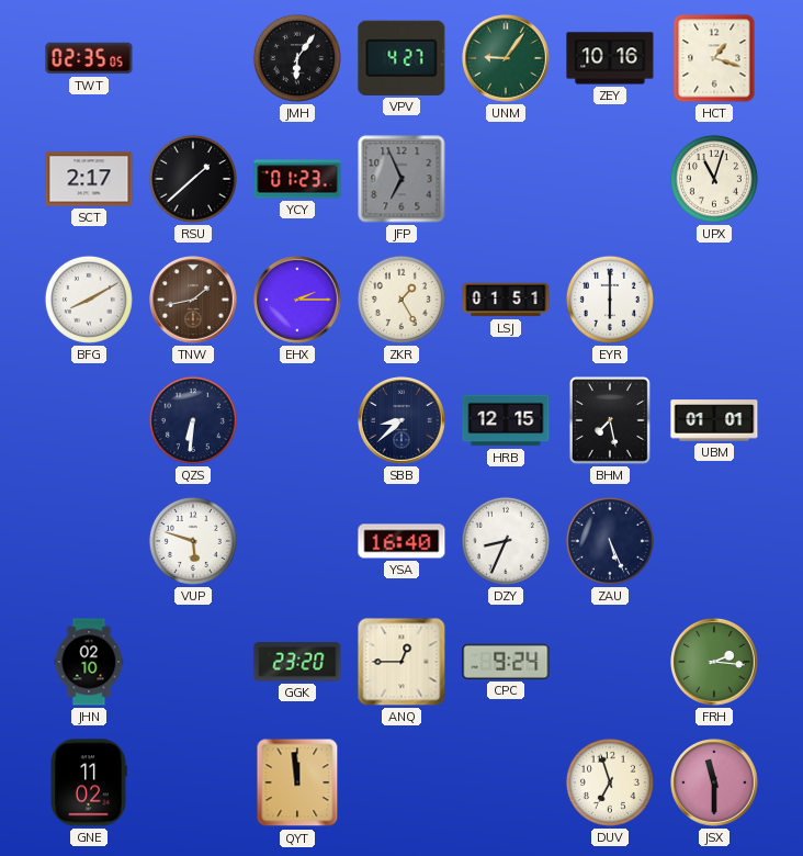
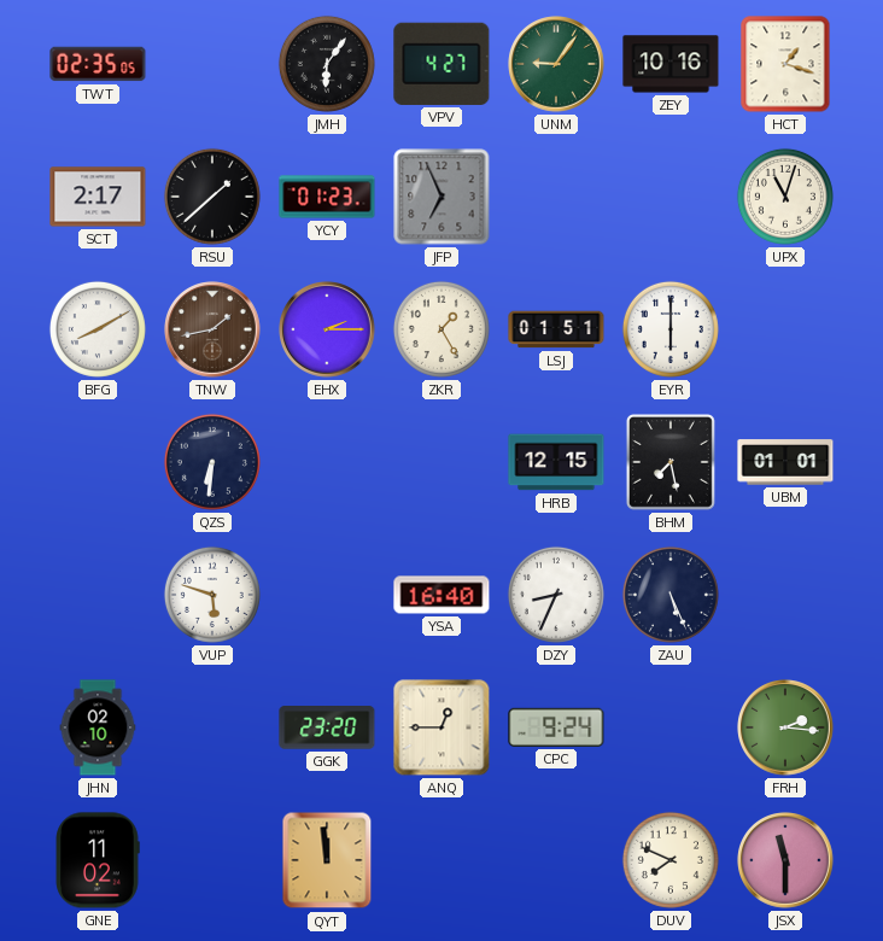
SBB: 8:38 -> none
DUV: 6:57 -> 7:49
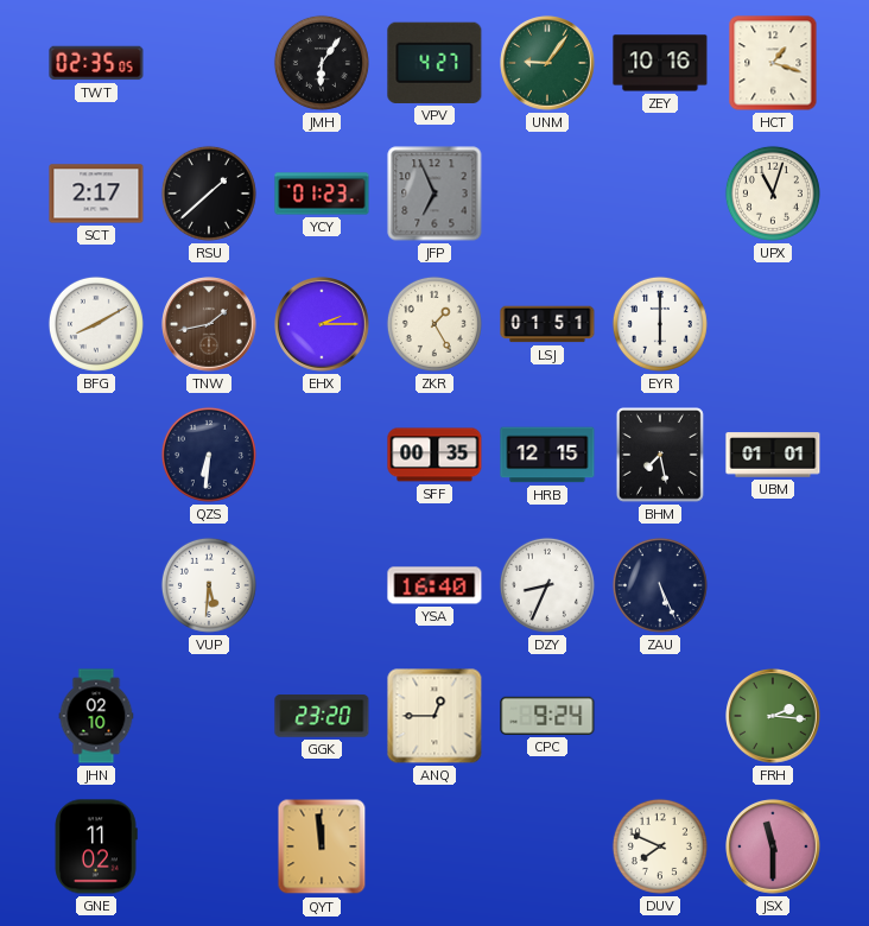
SFF: none -> 00:35
VUP: 5:48 -> 5:31
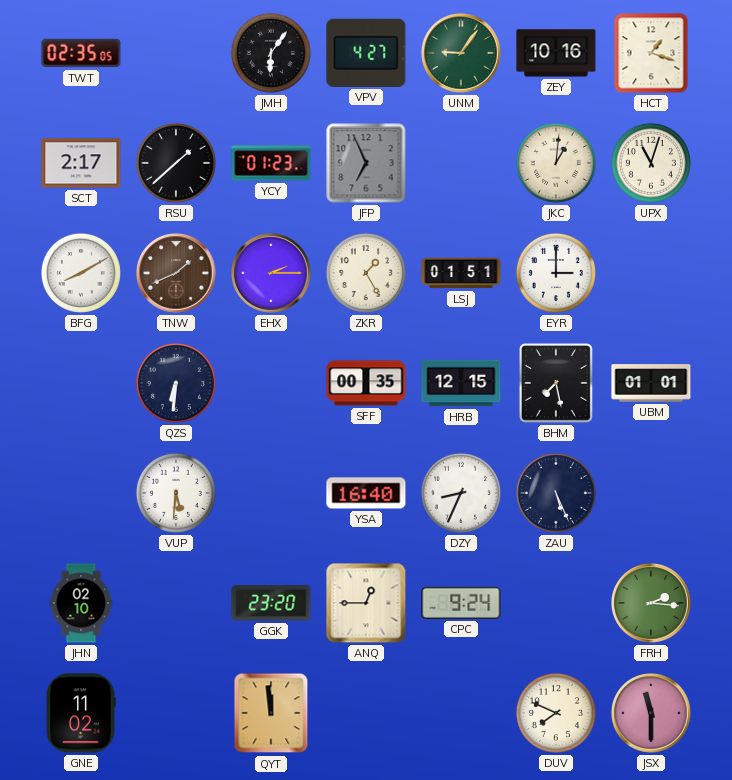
JKC: none -> 1:01
TNW: 1:43 -> 1:41
EYR: 6:00 -> 3:00
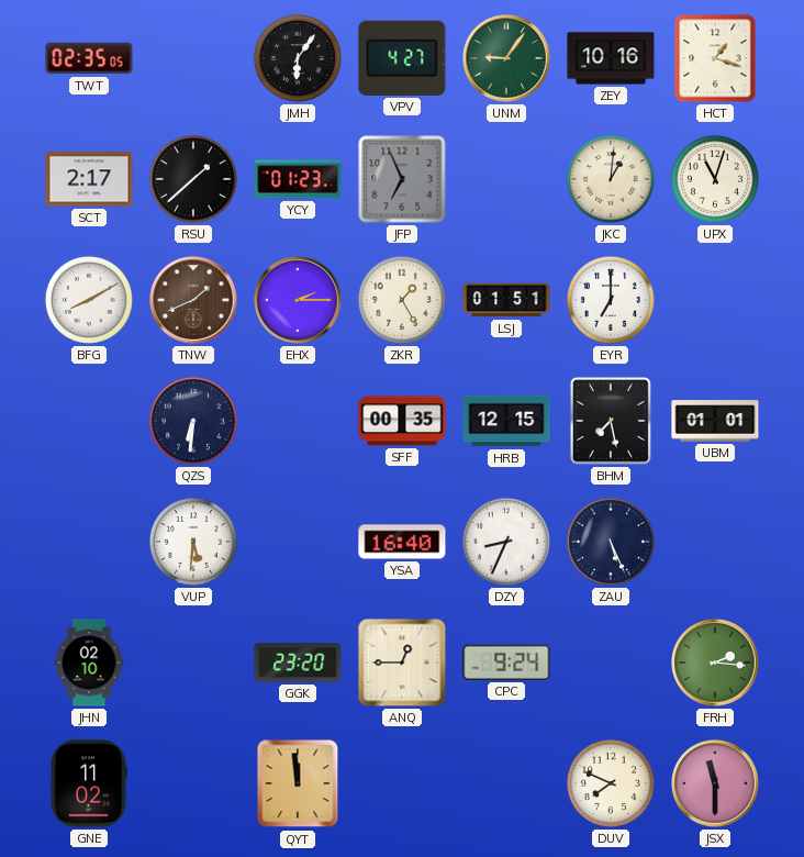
EYR: 3:00 -> 7:00
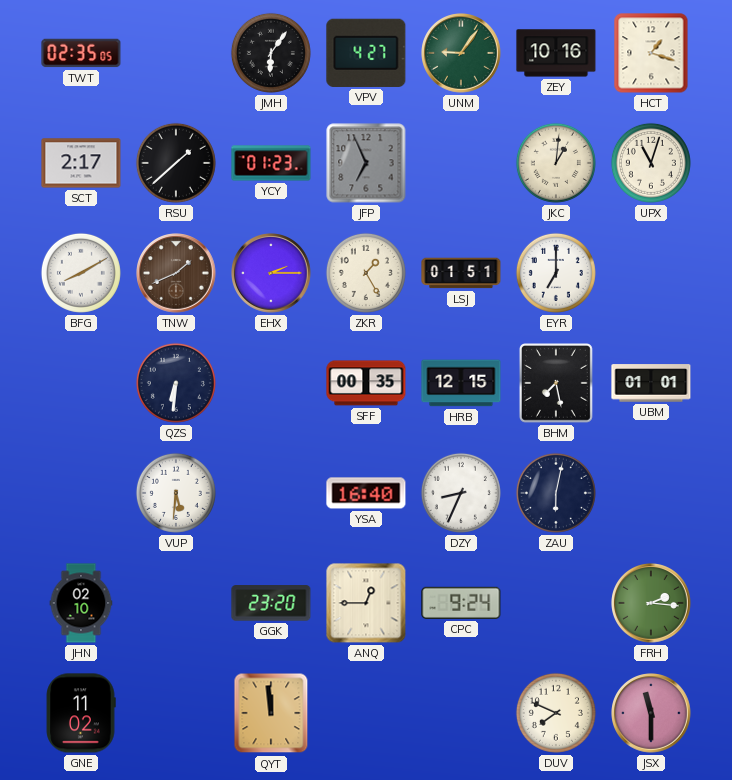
ZAU: 5:26 -> 6:02
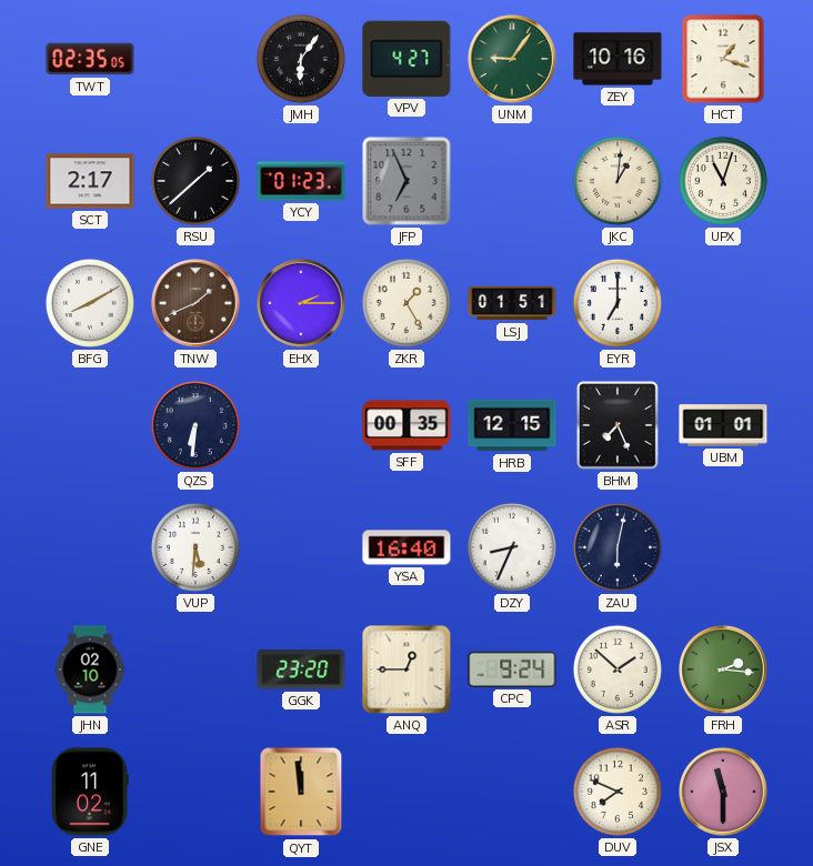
BHM: 7:28 -> 7:26
ASR: none -> 1:52
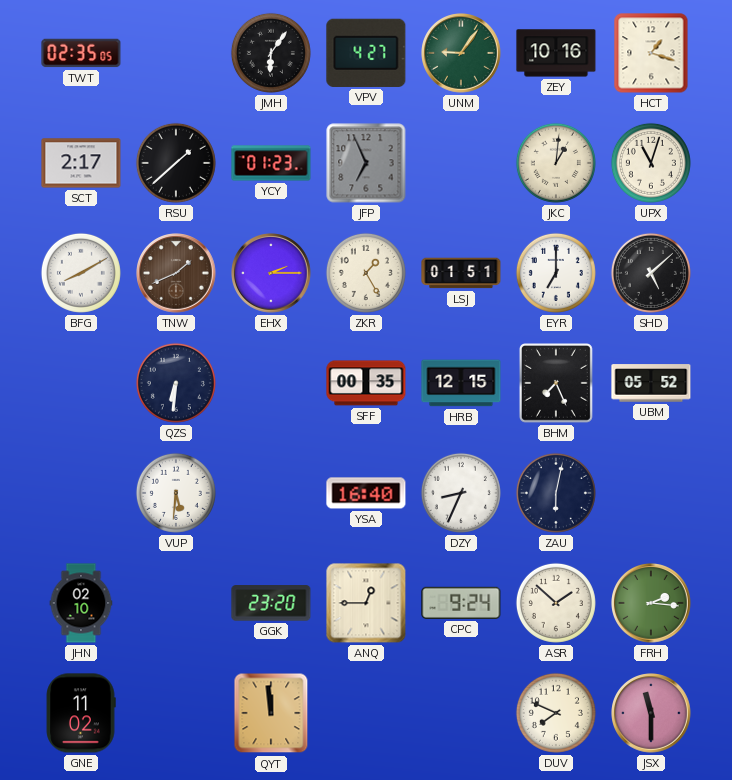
SHD: none -> 5:08
UBM: 01:01 -> 05:52
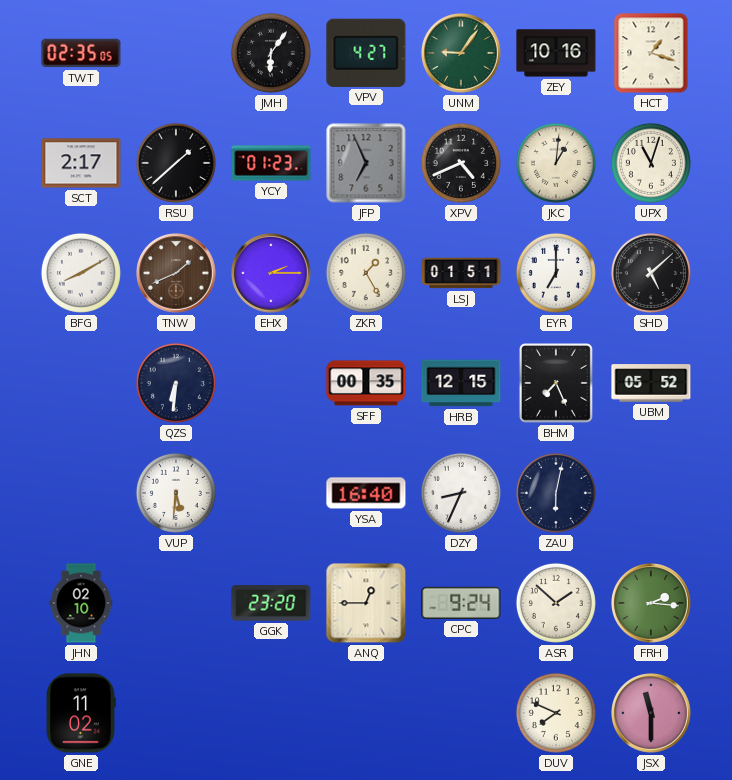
XPV: none -> 4:41
QYT: 11:59 -> none
